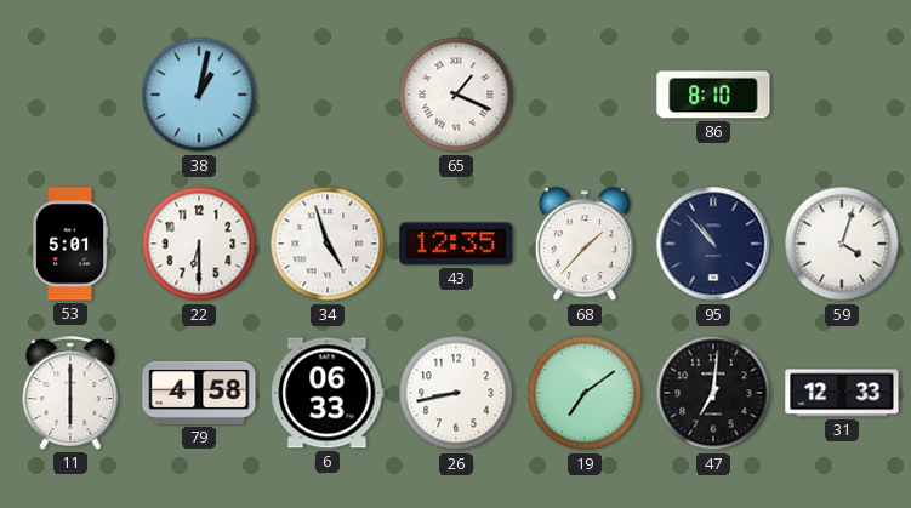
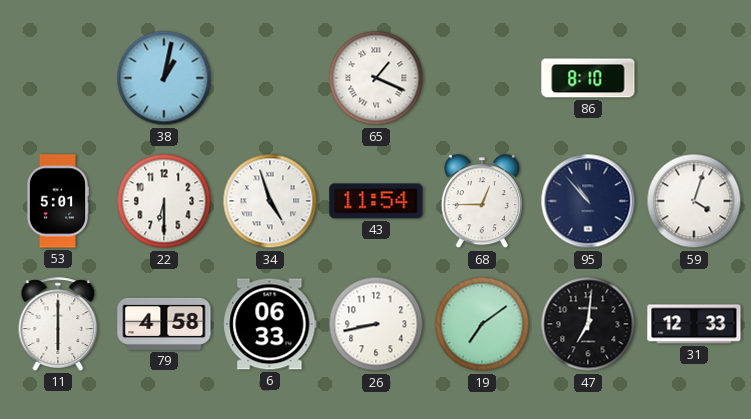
43: 12:35 -> 11:54
68: 1:37 -> 12:45
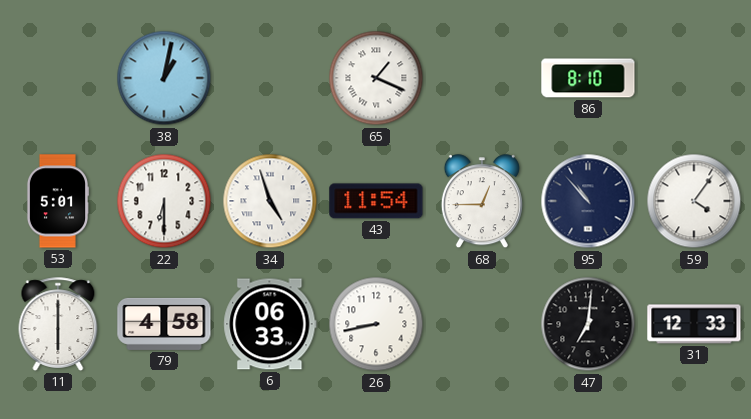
59: 4:03 -> 4:06
19: 7:09 -> none
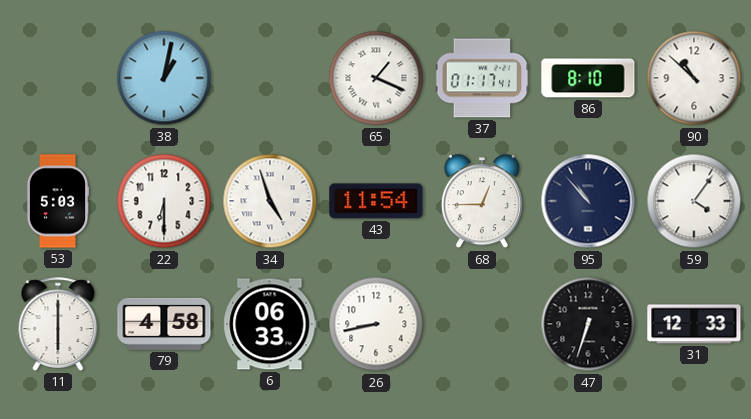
37: none -> 01:17
90: none -> 10:52
53: 5:01 -> 5:03
47: 7:01 -> 6:33
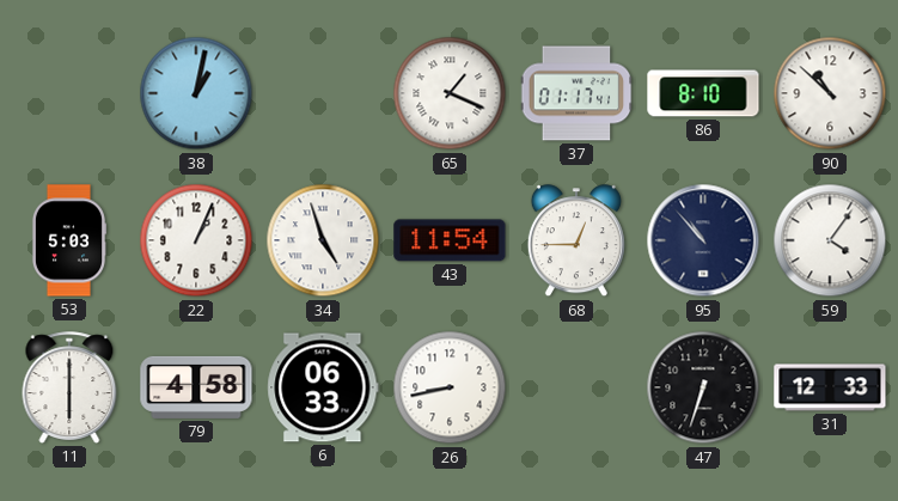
22: 6:30 -> 1:04
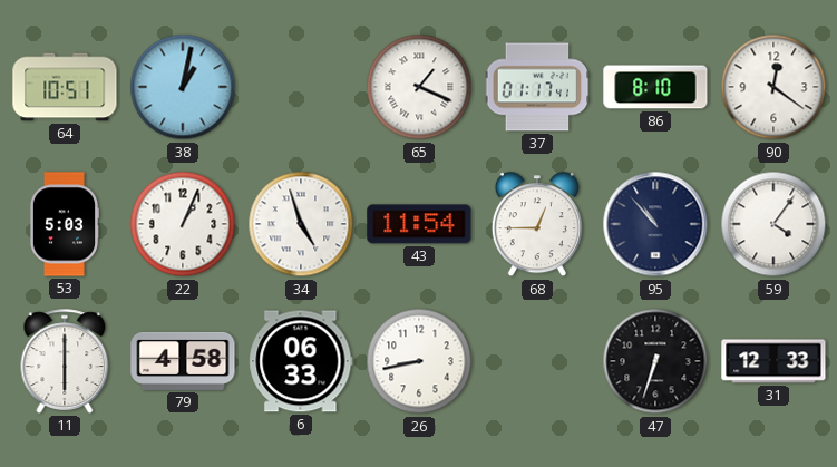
64: none -> 10:51
90: 10:52 -> 12:21
